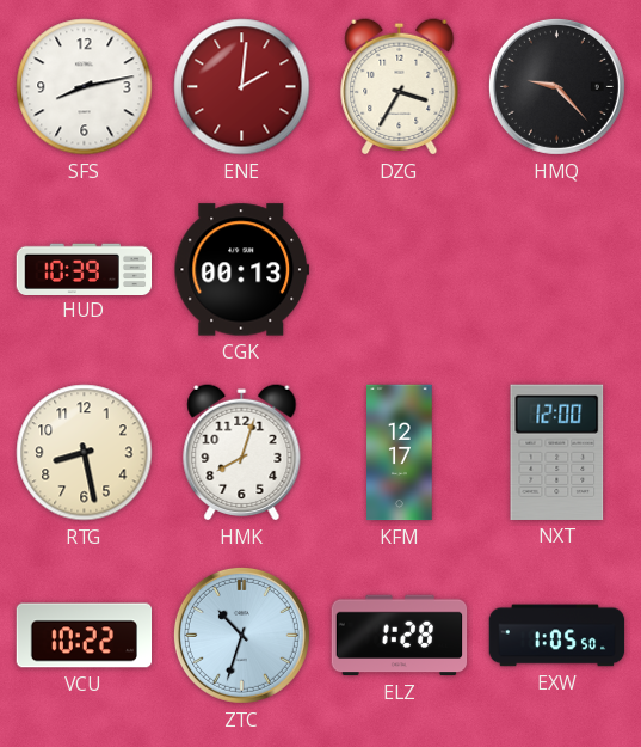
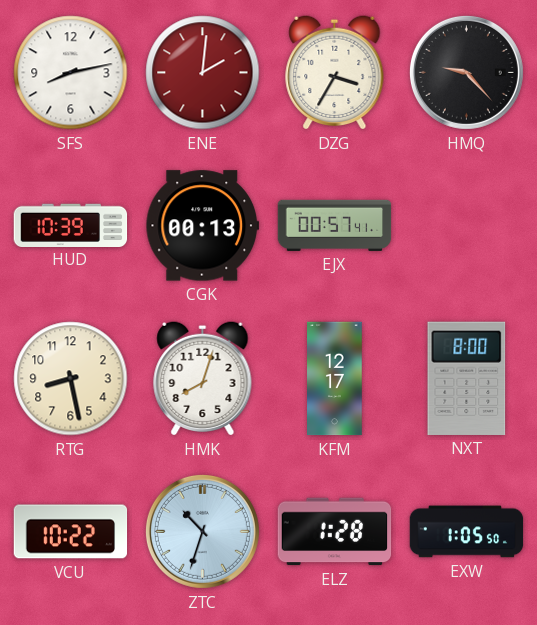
EJX: none -> 00:57
NXT: 12:00 -> 8:00
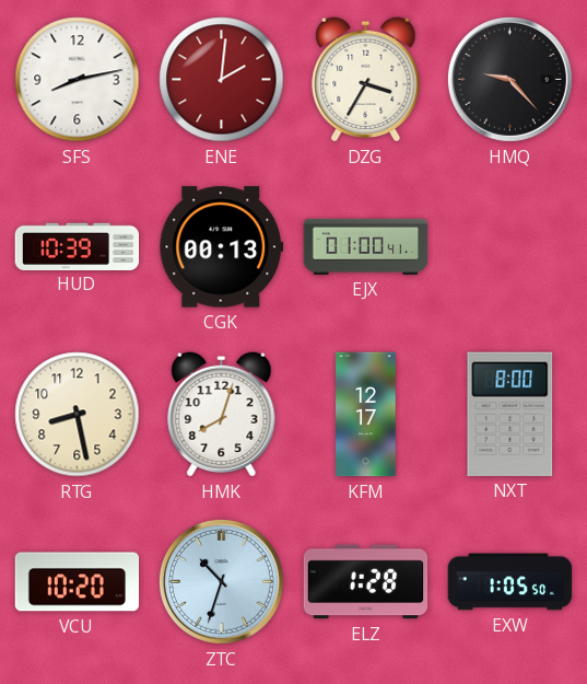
EJX: 00:57 -> 01:00
VCU: 10:22 -> 10:20
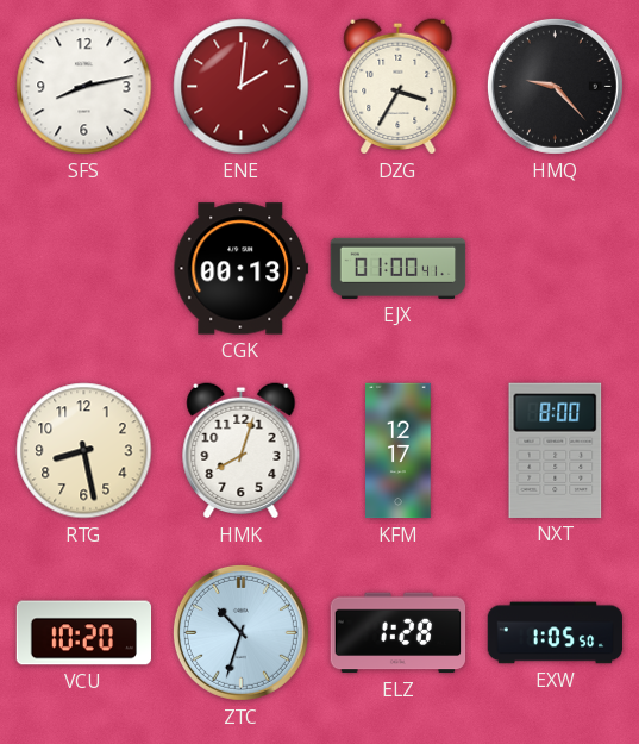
HUD: 10:39 -> none
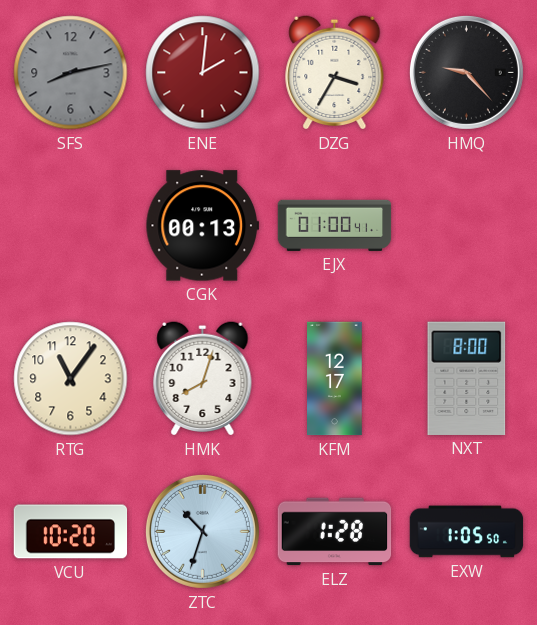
SFS dial: white -> grey
RTG: 8:28 -> 11:06
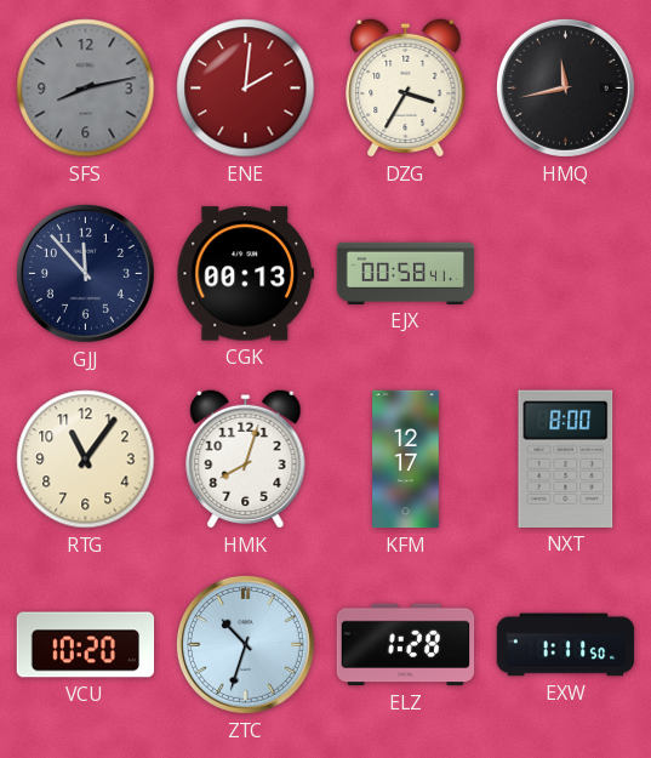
HMQ: 9:23 -> 11:43
GJJ: none -> 11:53
EJX: 01:00 -> 00:58
EXW: 1:05 -> 1:11
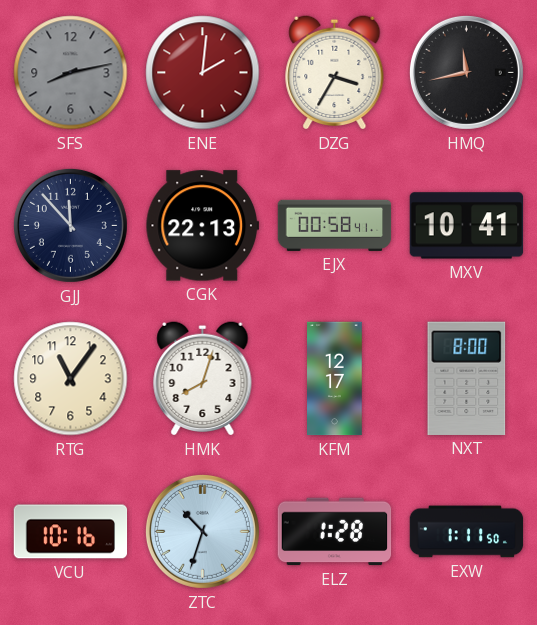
CGK: 00:13 -> 22:13
MXV: none -> 10:41
VCU: 10:20 -> 10:16
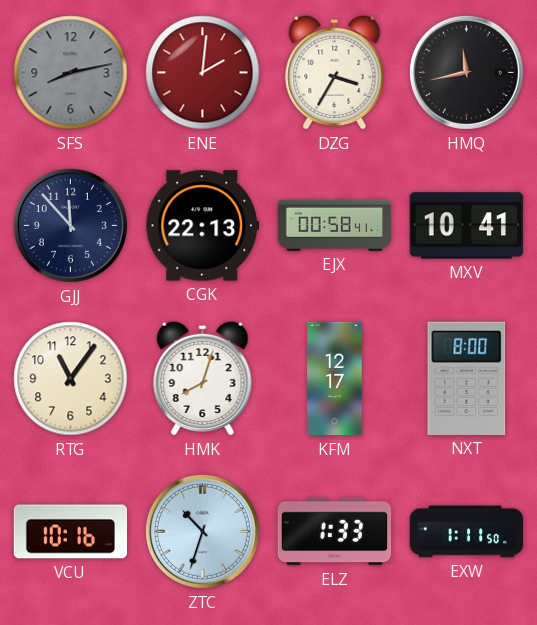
ELZ: 1:28 -> 1:33
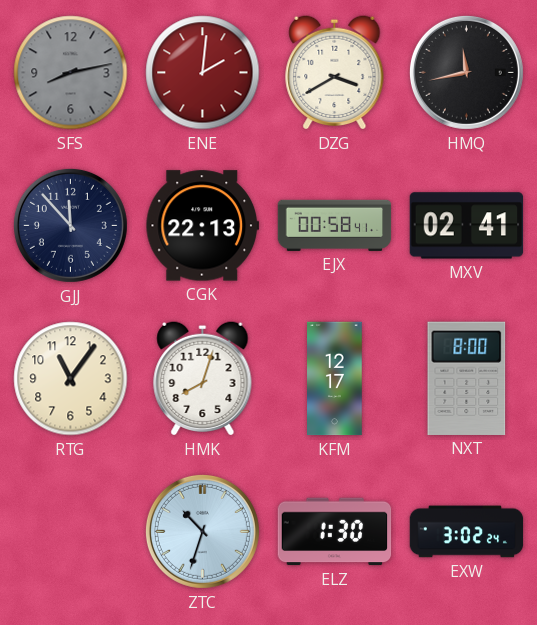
DZG: 3:35 -> 3:40
MXV: 10:41 -> 02:41
VCU: 10:16 -> none
ELZ: 1:33 -> 1:30
EXW: 1:11 -> 3:02
